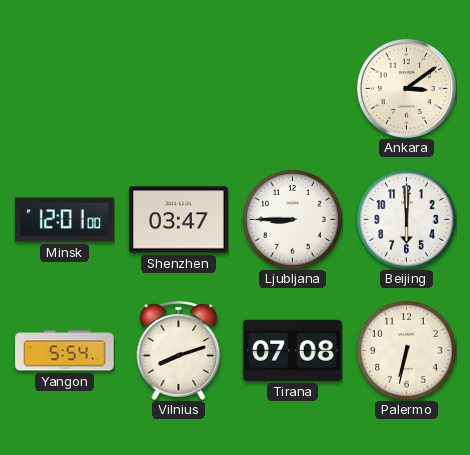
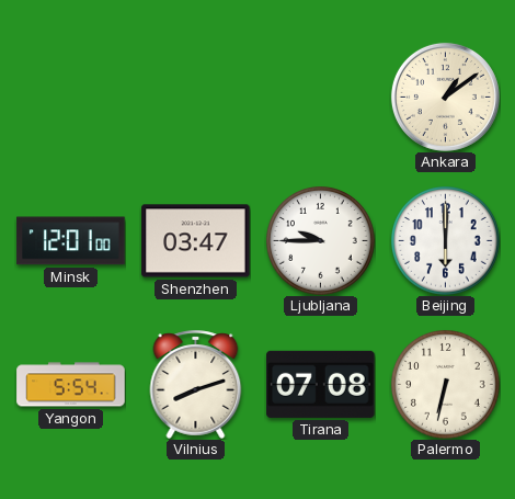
Ankara: 3:09 -> 1:09
Ljubljana: 8:45 -> 9:45
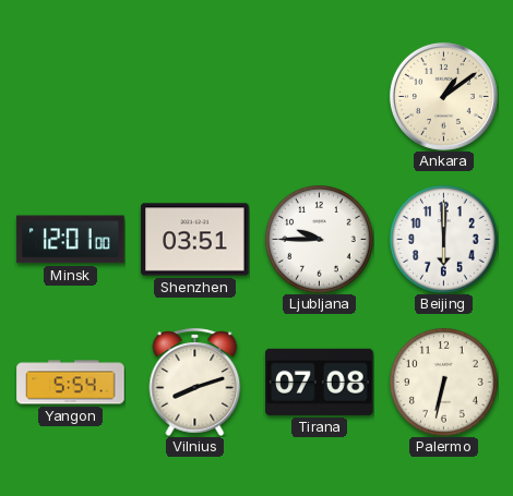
Shenzhen: 03:47 -> 03:51
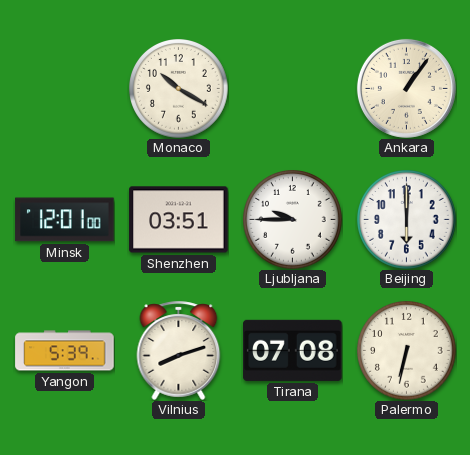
Monaco: none -> 10:20
Ankara: 1:09 -> 1:06
Yangon: 5:54 -> 5:39
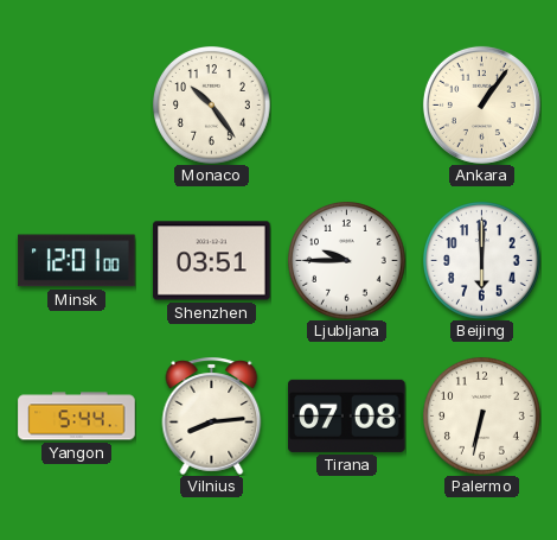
Monaco: 10:20 -> 10:24
Yangon: 5:39 -> 5:44
Vilnius: 8:12 -> 8:14
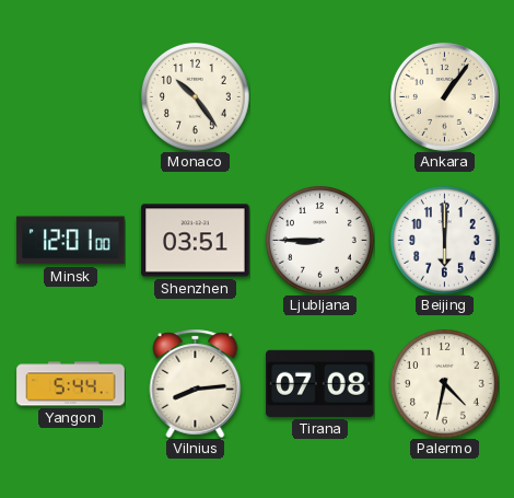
Ljubljana: 9:45 -> 8:45
Palermo: 6:32 -> 4:32
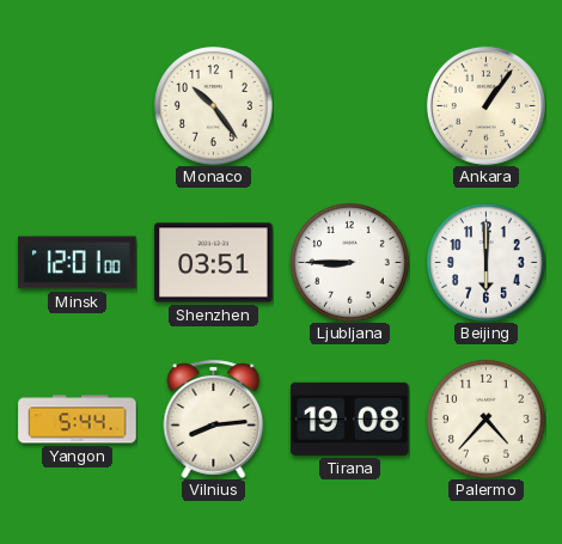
Tirana: 07:08 -> 19:08
Palermo: 4:32 -> 4:37
